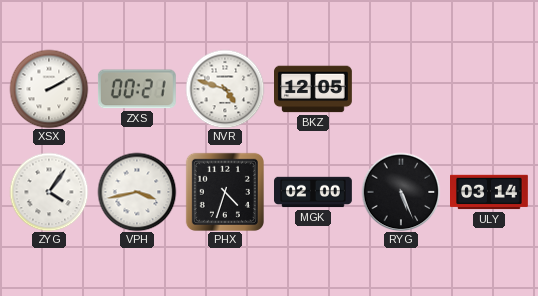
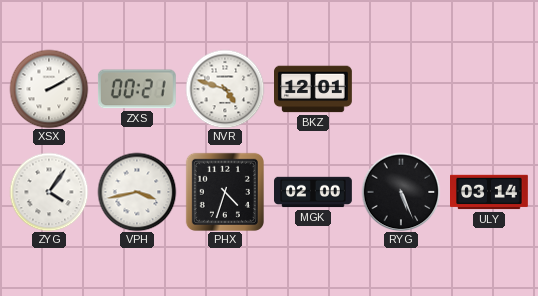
BKZ: 12:05 -> 12:01
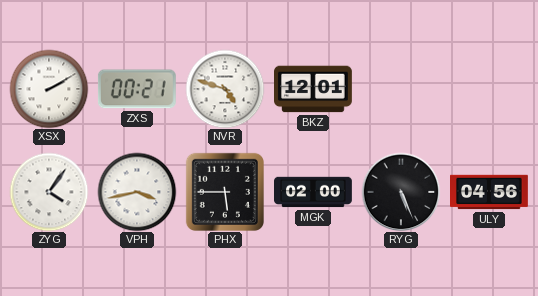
PHX: 4:33 -> 5:45
ULY: 03:14 -> 04:56
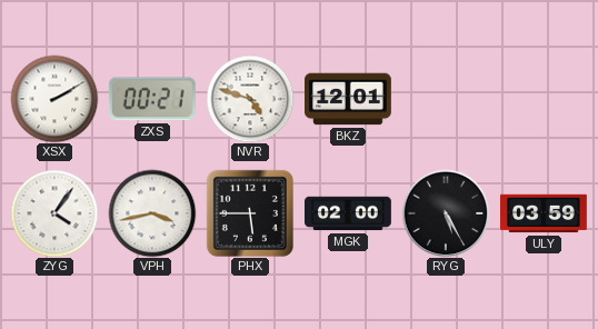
RYG: 5:26 -> 5:25
ULY: 04:56 -> 03:59
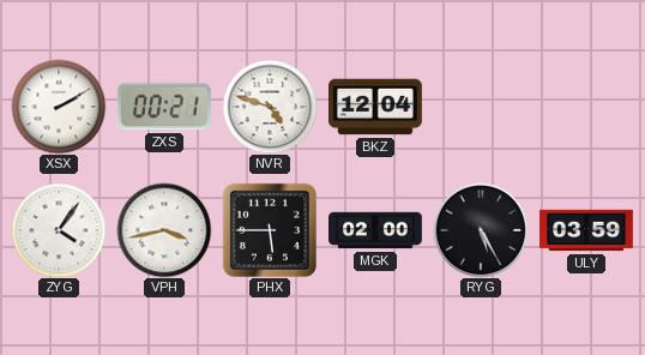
BKZ: 12:01 -> 12:04
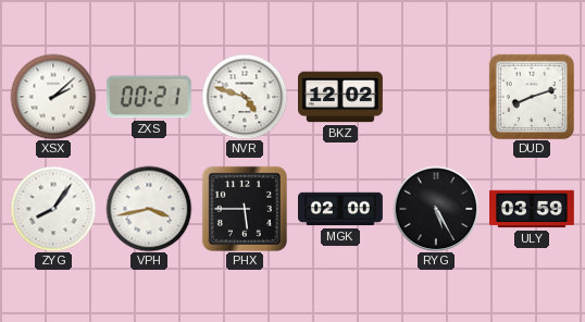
XSX: 2:10 -> 2:08
BKZ: 12:04 -> 12:02
DUD: none -> 8:12
ZYG: 4:06 -> 8:06
